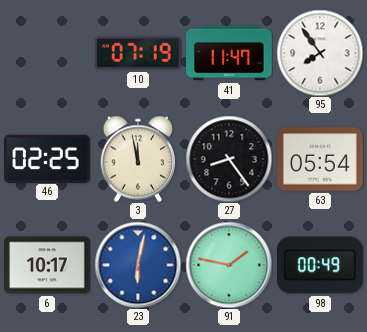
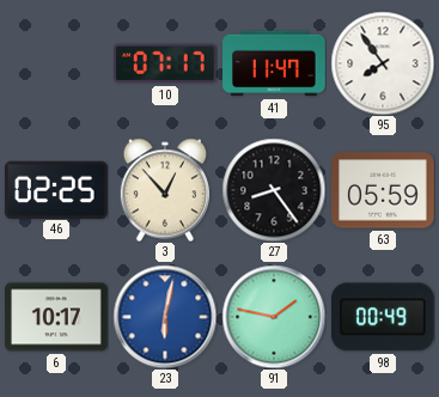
10: 07:19 -> 07:17
3: 11:58 -> 12:53
63: 05:54 -> 05:59
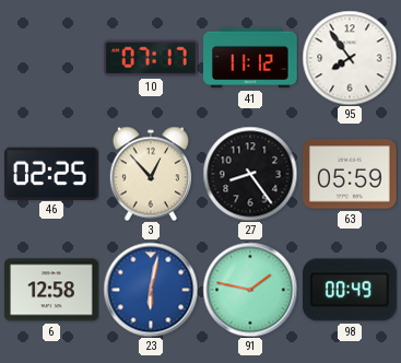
41: 11:47 -> 11:12
6: 10:17 -> 12:58
